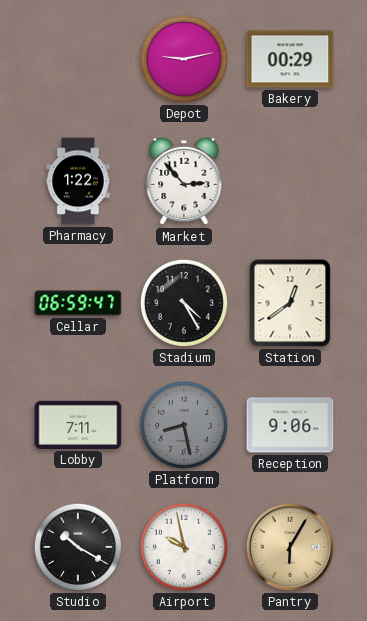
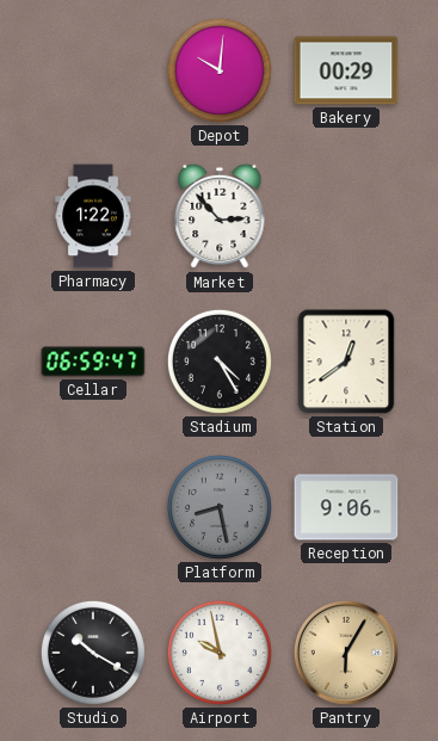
Depot: 9:13 -> 10:01
Lobby: 7:11 -> none
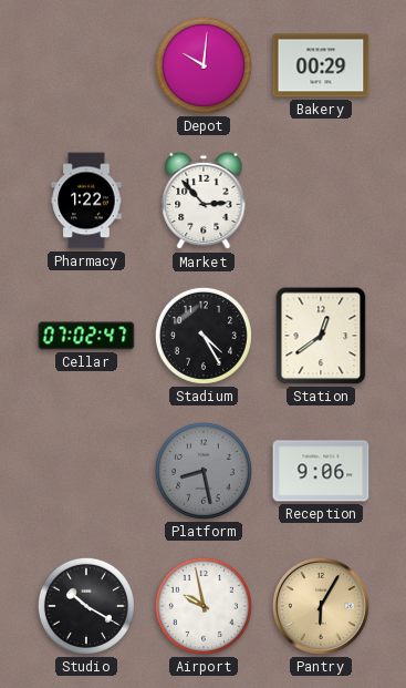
Cellar: 06:59 -> 07:02
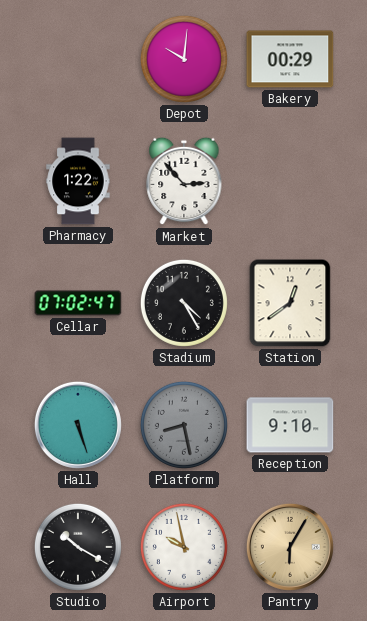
Hall: none -> 5:27
Reception: 9:06 -> 9:10
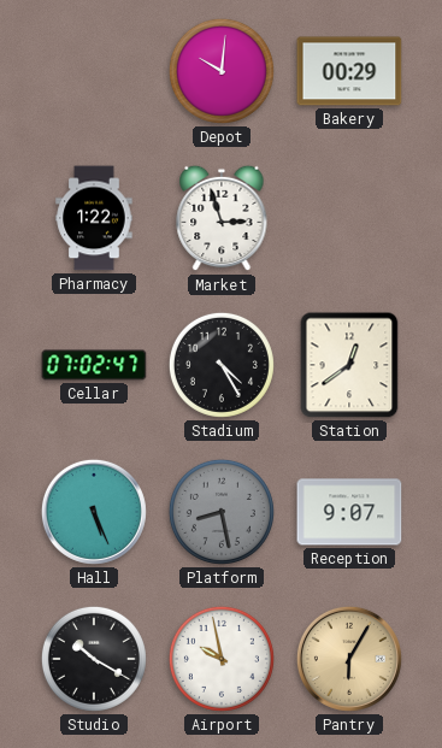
Market: 2:53 -> 2:57
Hall: 5:27 -> 5:26
Reception: 9:10 -> 9:07
